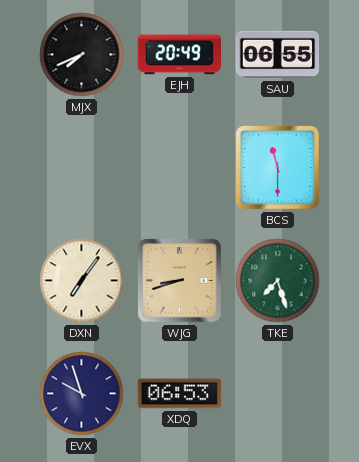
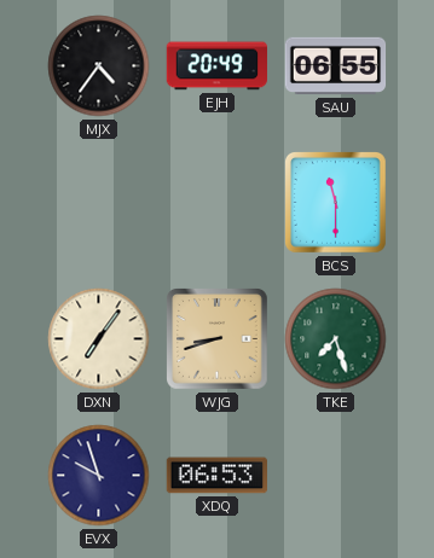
MJX: 7:41 -> 4:36
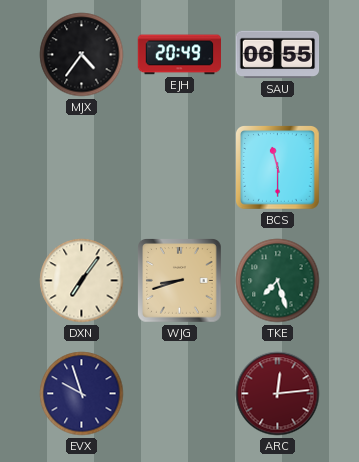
XDQ: 06:53 -> none
ARC: none -> 12:14
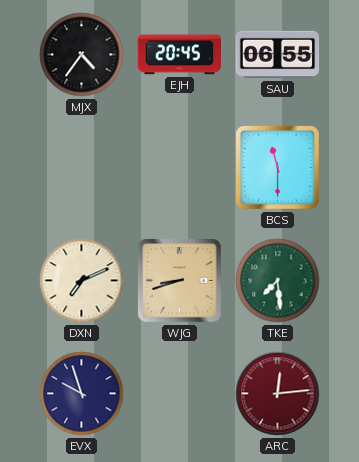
EJH: 20:49 -> 20:45
DXN: 7:06 -> 7:11
TKE: 7:27 -> 7:29
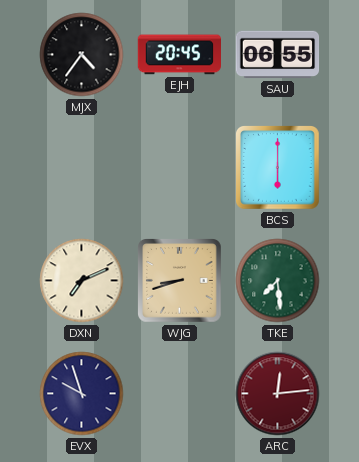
BCS: 11:30 -> 6:00
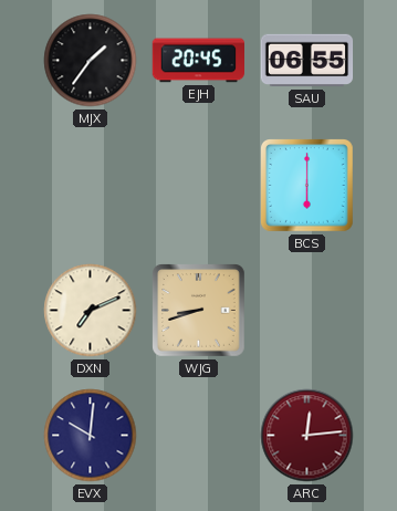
MJX: 4:36 -> 1:36
TKE: 7:29 -> none
EVX: 9:57 -> 10:01
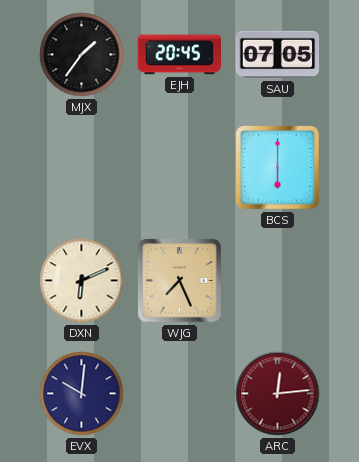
SAU: 06:55 -> 07:05
DXN: 7:11 -> 6:11
WJG: 8:42 -> 7:26
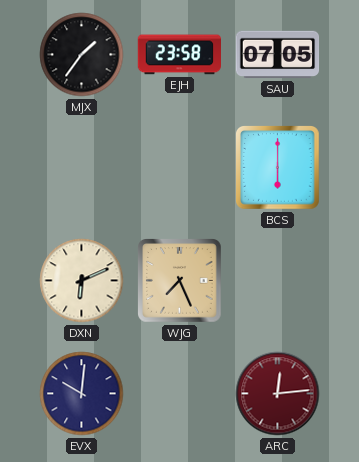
EJH: 20:45 -> 23:58
